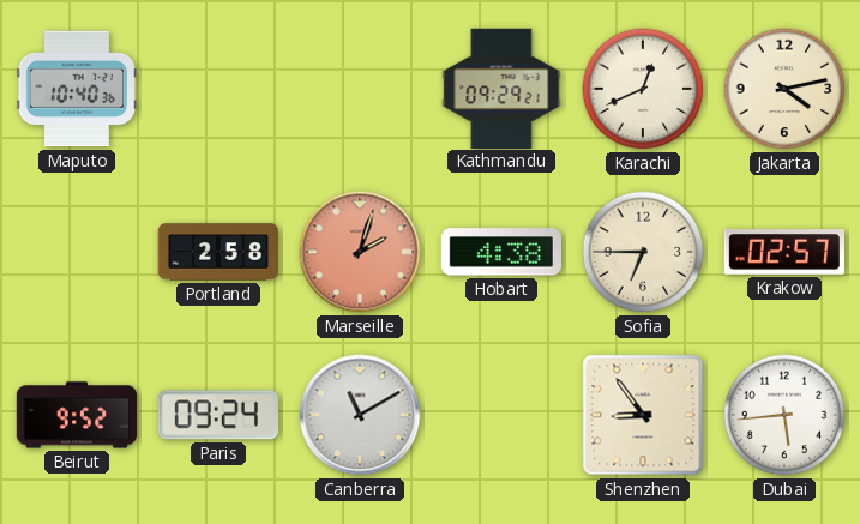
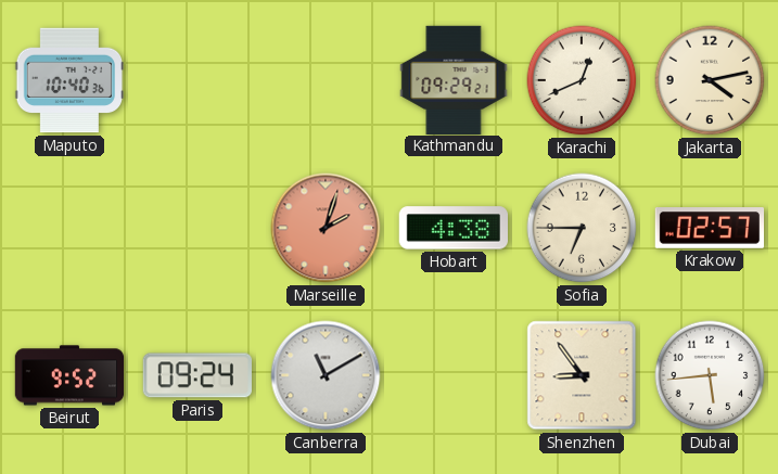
Portland: 2:58 -> none
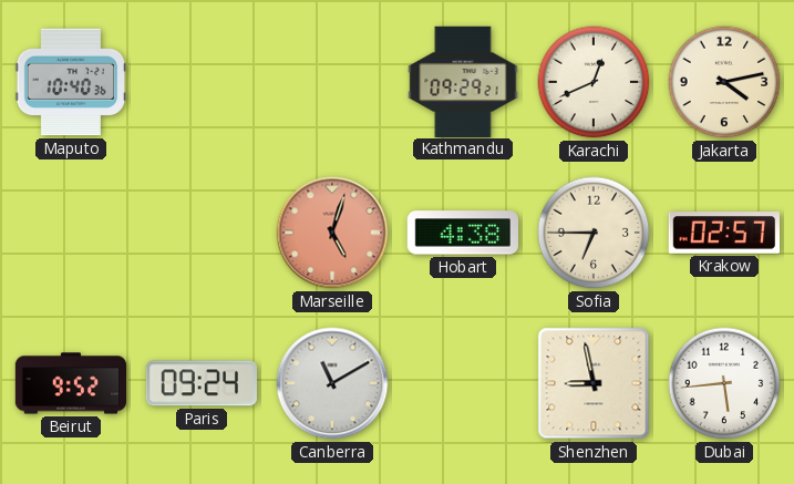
Marseille: 2:03 -> 5:03
Shenzhen: 8:54 -> 8:58
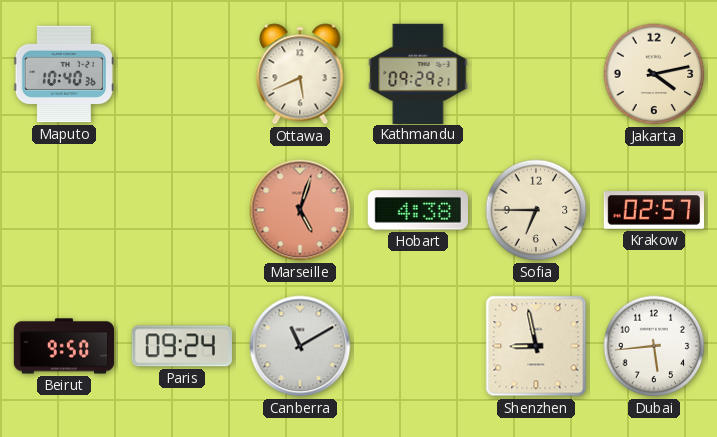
Ottawa: none -> 5:41
Karachi: 12:41 -> none
Beirut: 9:52 -> 9:50
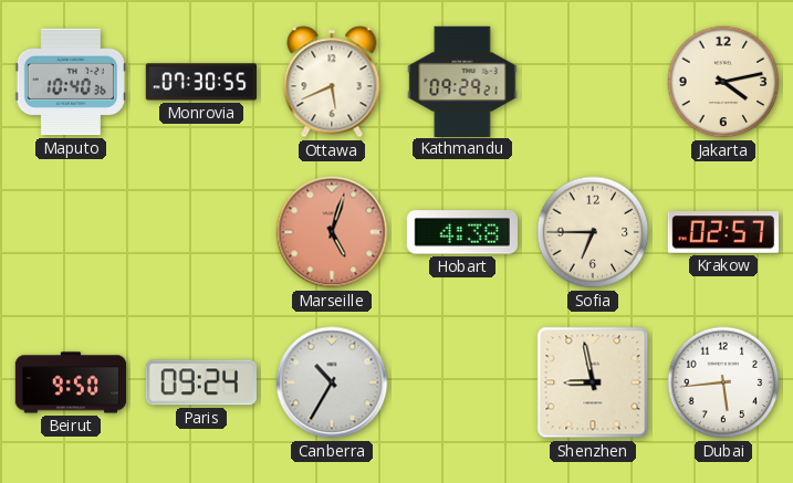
Monrovia: none -> 07:30
Canberra: 11:10 -> 10:35
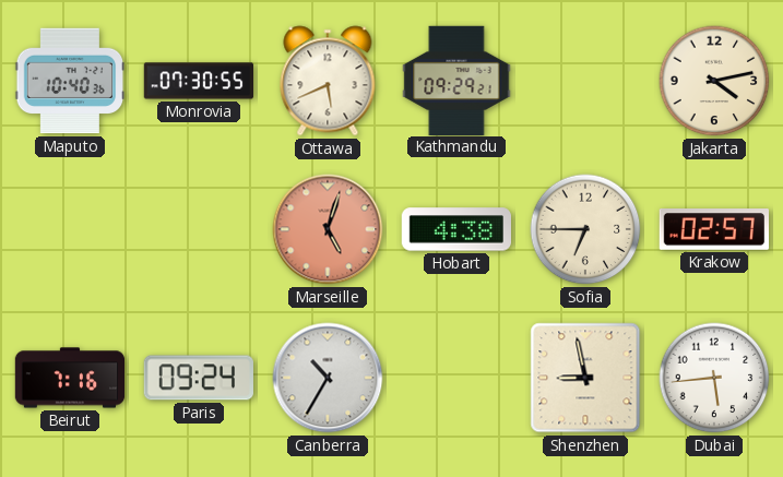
Beirut: 9:50 -> 7:16
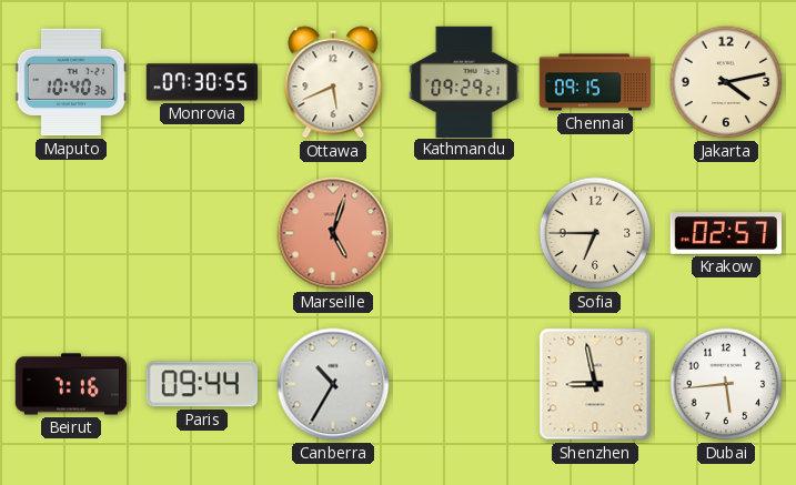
Chennai: none -> 09:15
Hobart: 4:38 -> none
Paris: 09:24 -> 09:44
